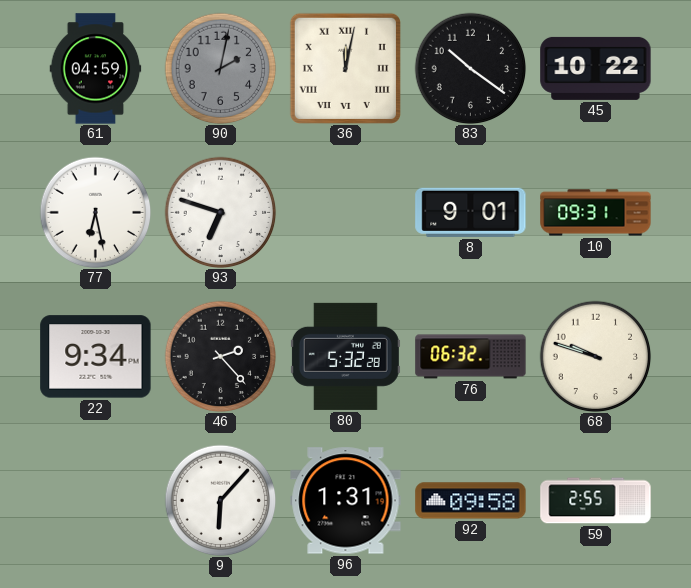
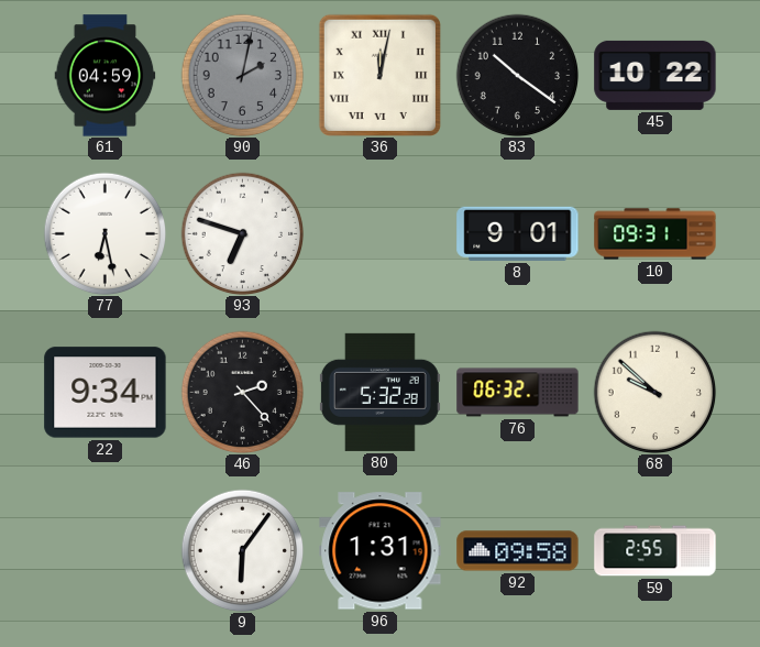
68: 9:48 -> 9:52
9: 6:07 -> 6:06
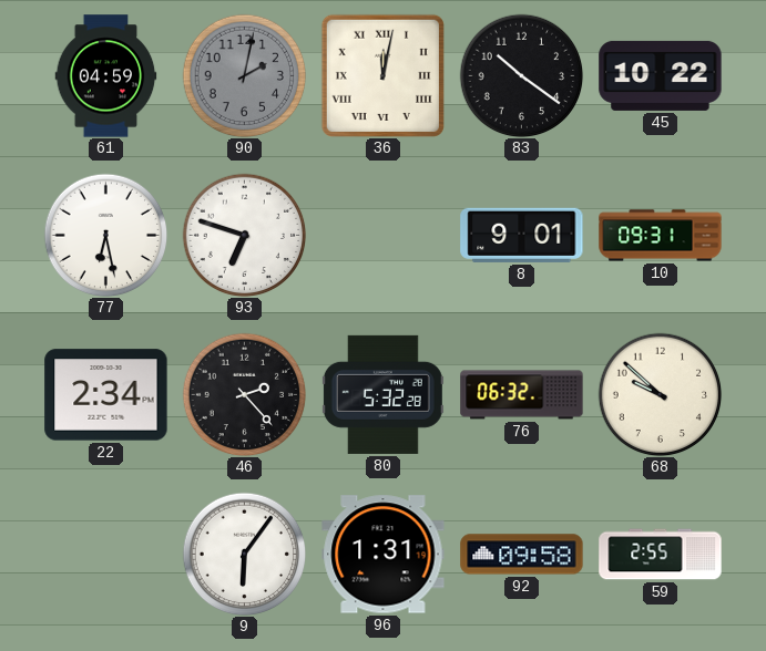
22: 9:34 -> 2:34
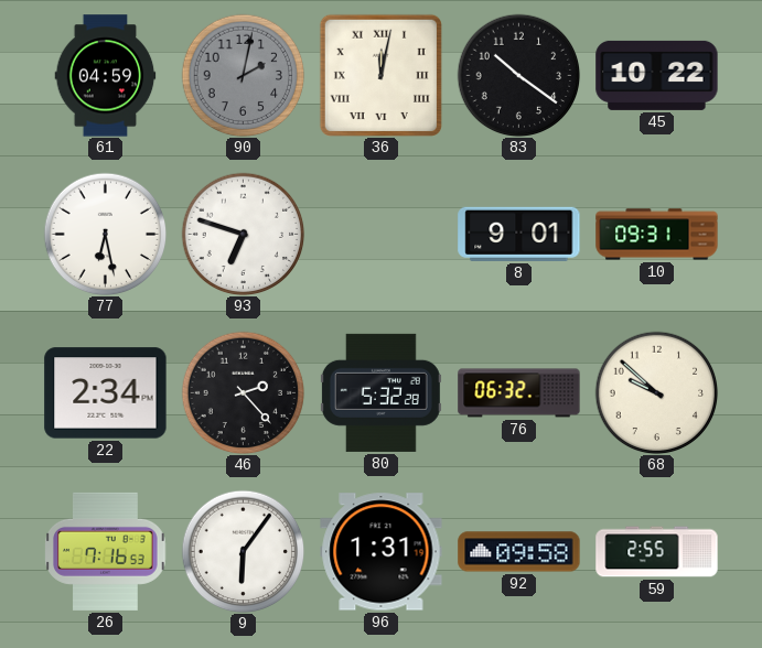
26: none -> 7:16
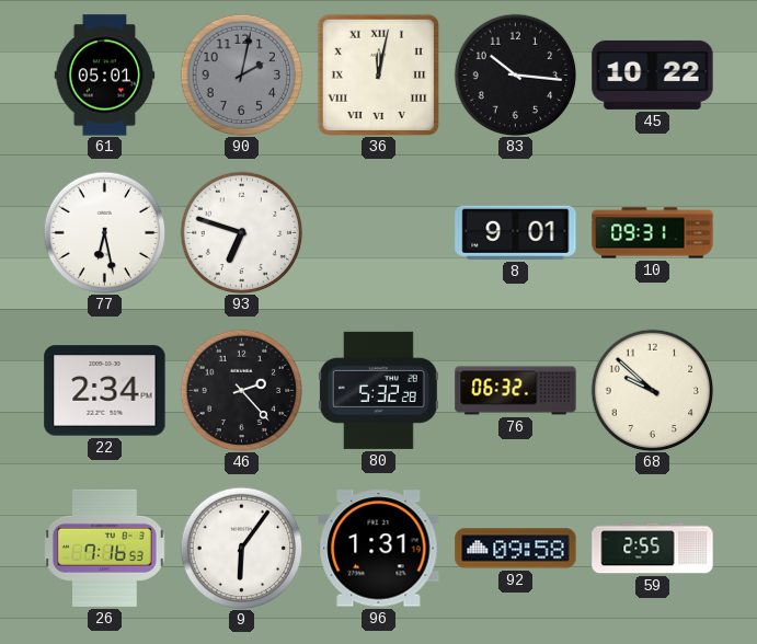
61: 04:59 -> 05:01
83: 10:21 -> 10:16
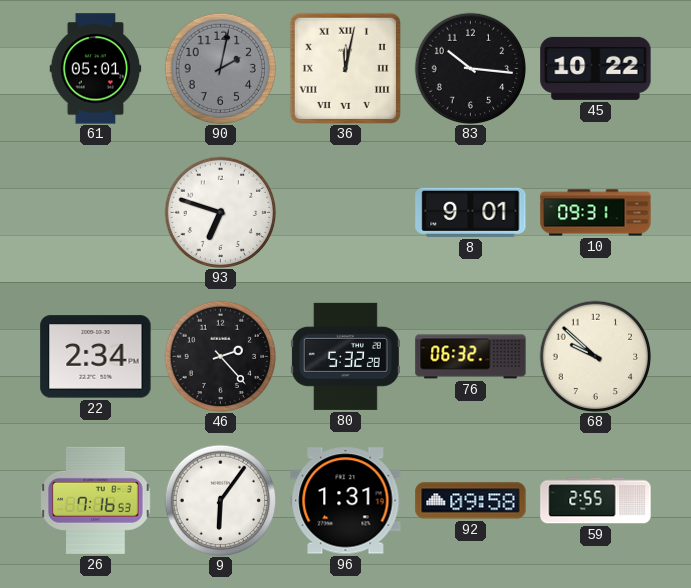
77: 6:28 -> none
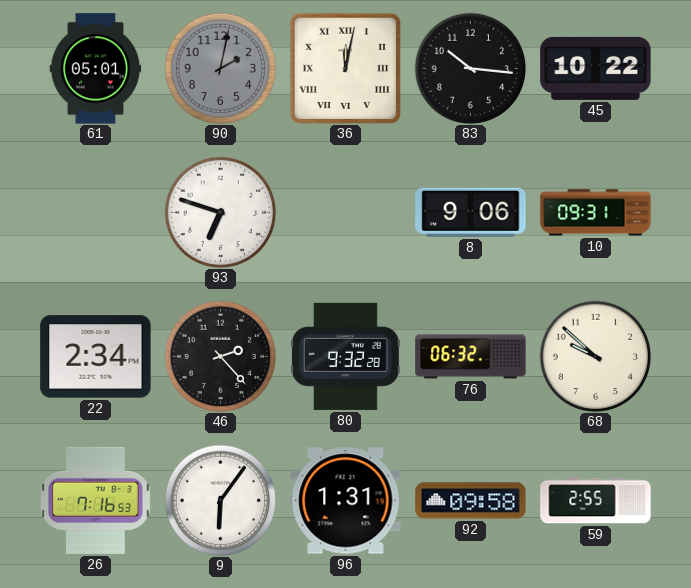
8: 9:01 -> 9:06
80: 5:32 -> 9:32
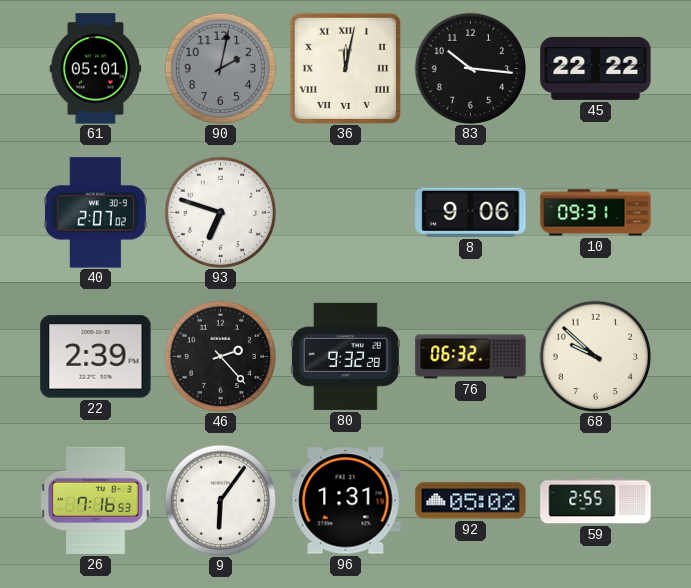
45: 10:22 -> 22:22
40: none -> 2:07
22: 2:34 -> 2:39
92: 09:58 -> 05:02
